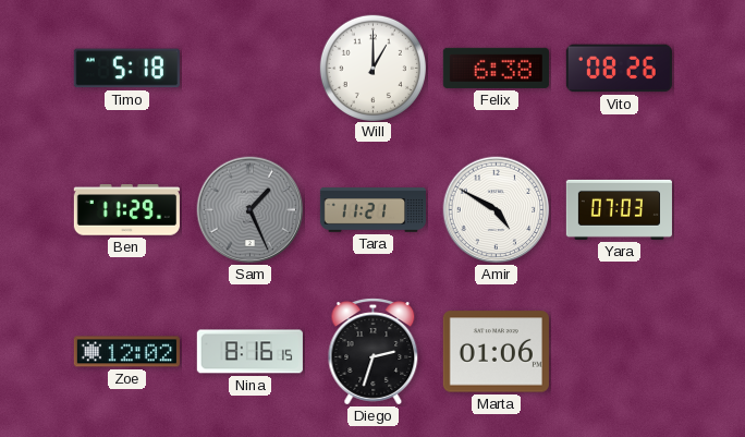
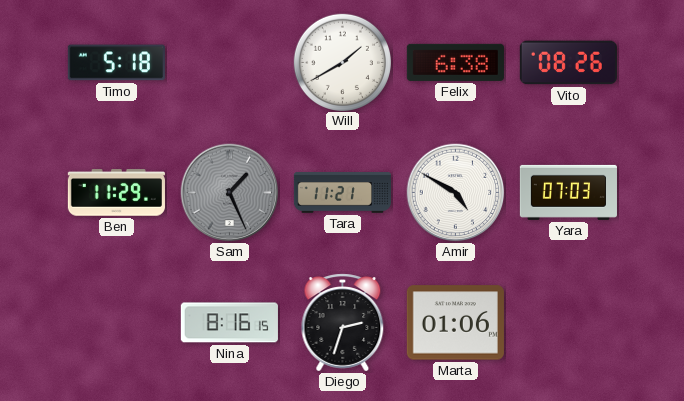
Will: 1:00 -> 1:40
Zoe: 12:02 -> none
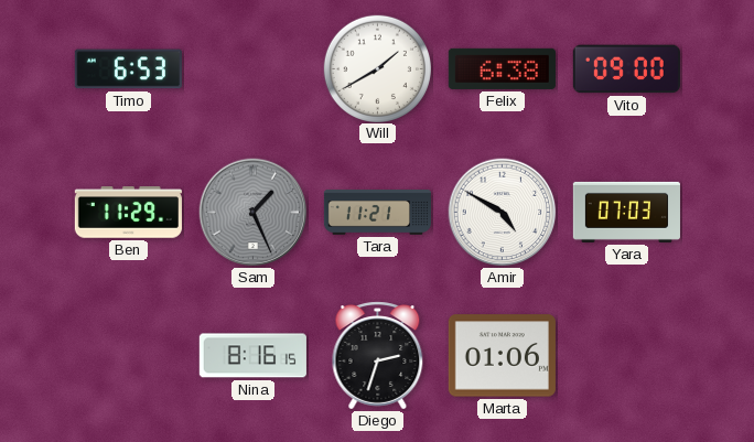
Timo: 5:18 -> 6:53
Vito: 08:26 -> 09:00
